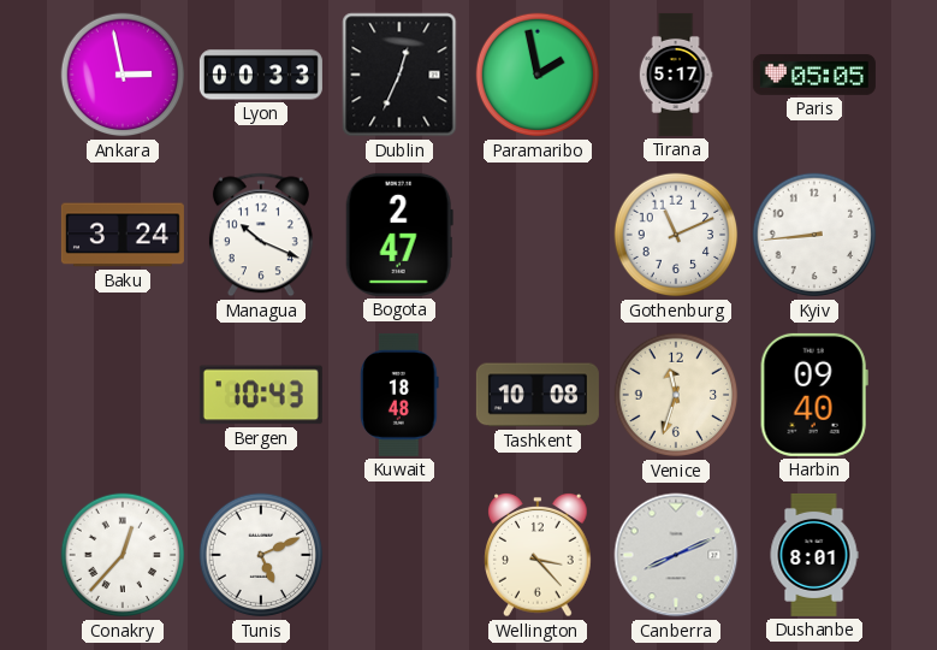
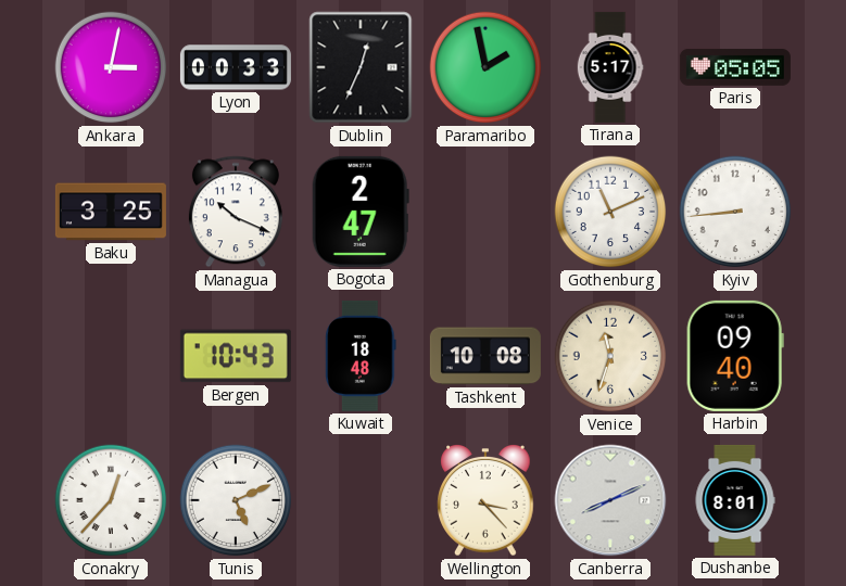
Ankara: 2:58 -> 3:02
Baku: 3:24 -> 3:25
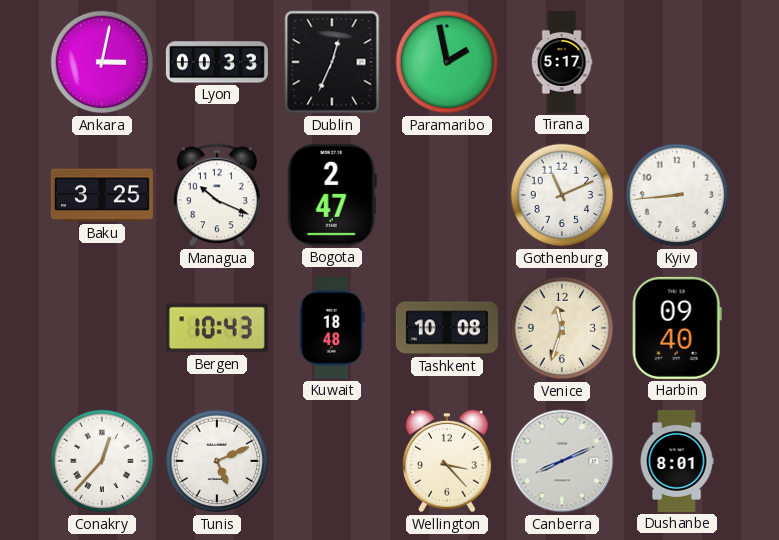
Paris: 05:05 -> none
